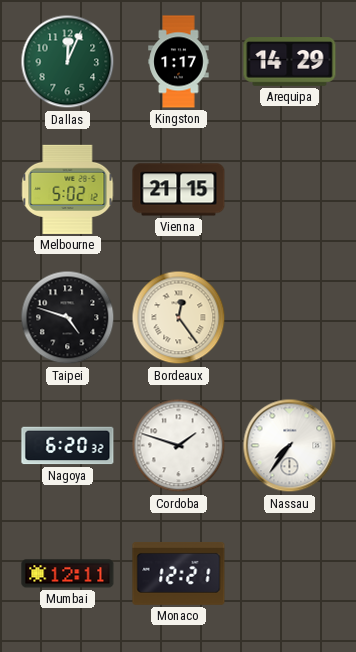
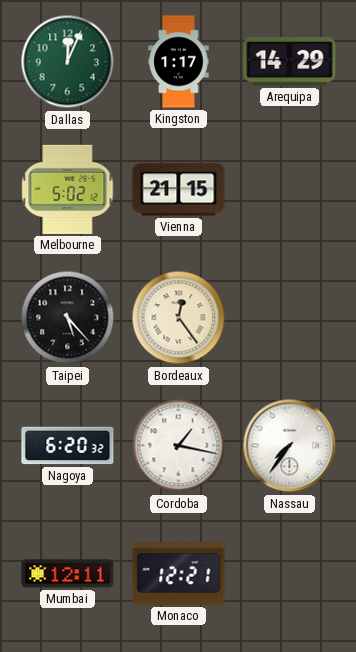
Taipei: 4:48 -> 5:23
Cordoba: 1:48 -> 1:17
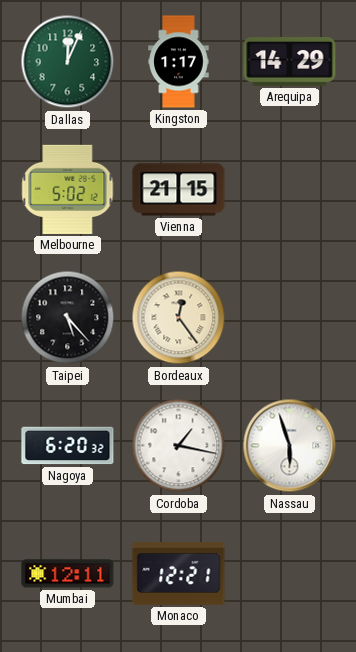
Nassau: 7:36 -> 5:57
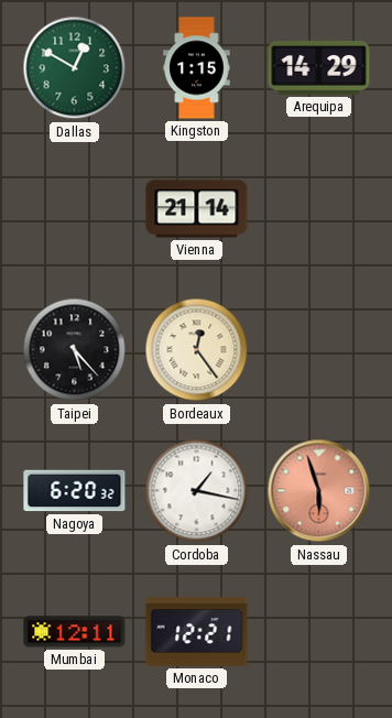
Dallas: 12:04 -> 12:50
Kingston: 1:17 -> 1:15
Melbourne: 5:02 -> none
Vienna: 21:15 -> 21:14
Nassau dial: white -> salmon
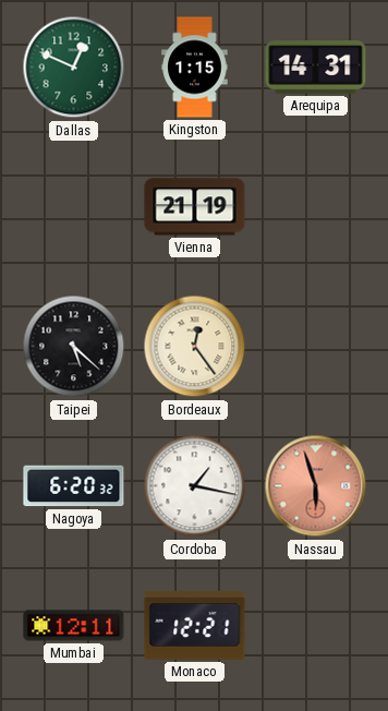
Dallas: 12:50 -> 12:49
Arequipa: 14:29 -> 14:31
Vienna: 21:14 -> 21:19
Taipei: 5:23 -> 5:22
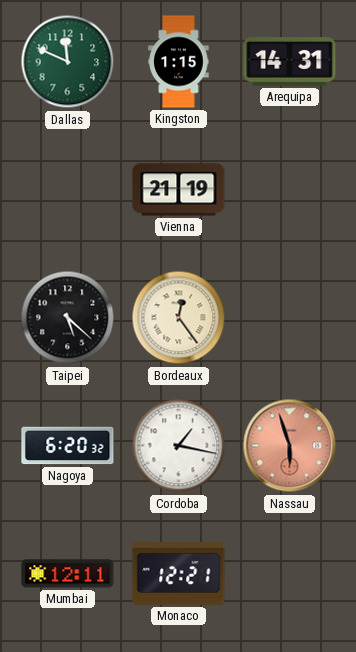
Dallas: 12:49 -> 11:49
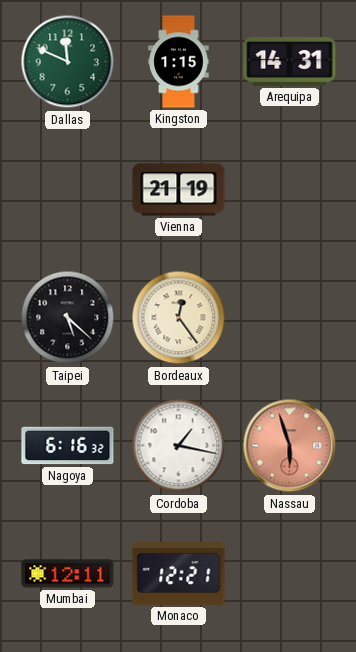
Nagoya: 6:20 -> 6:16
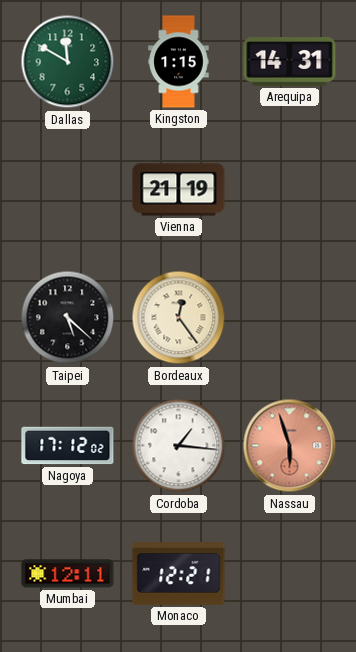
Dallas: 11:49 -> 11:50
Nagoya: 6:16 -> 17:12
Cordoba: 1:17 -> 1:16
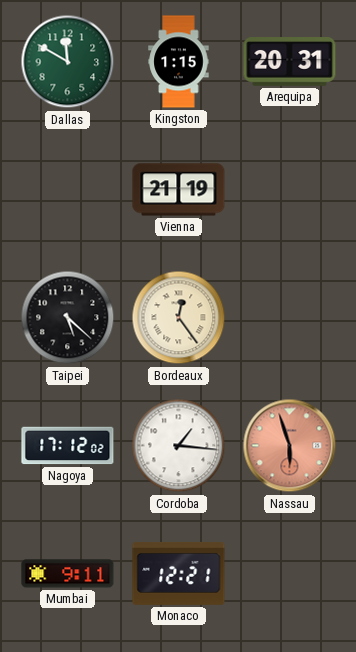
Arequipa: 14:31 -> 20:31
Mumbai: 12:11 -> 9:11
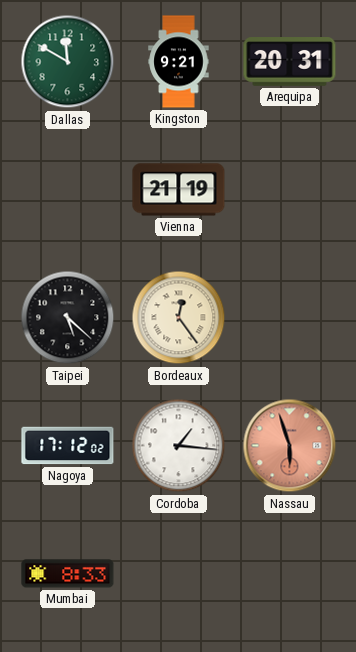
Kingston: 1:15 -> 9:21
Mumbai: 9:11 -> 8:33
Monaco: 12:21 -> none
